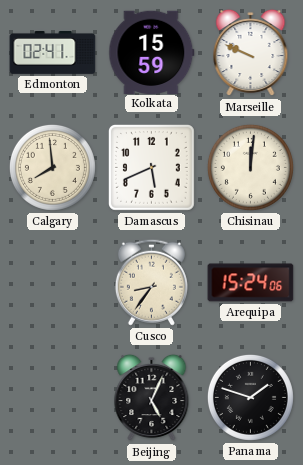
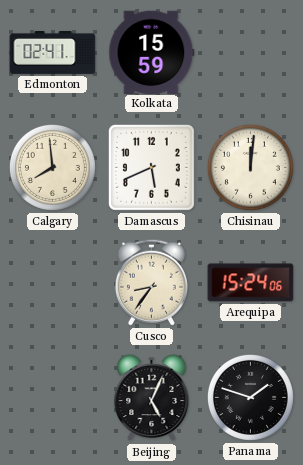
Marseille: 9:49 -> none
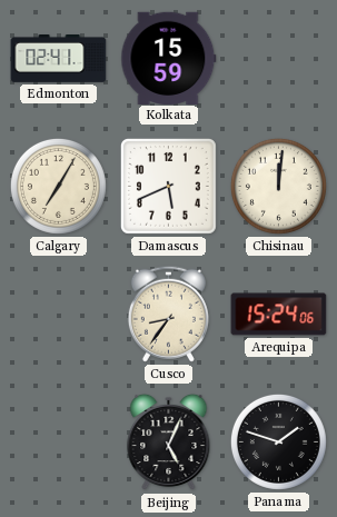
Calgary: 7:59 -> 7:05
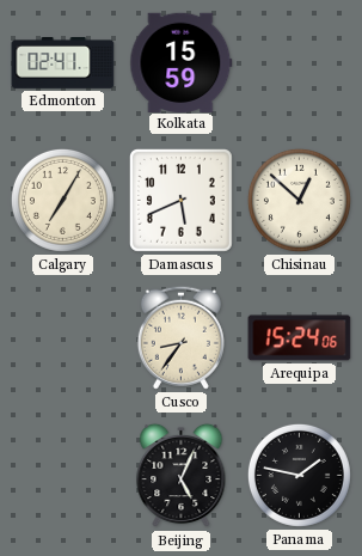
Chisinau: 12:01 -> 12:52
Panama: 1:48 -> 1:47
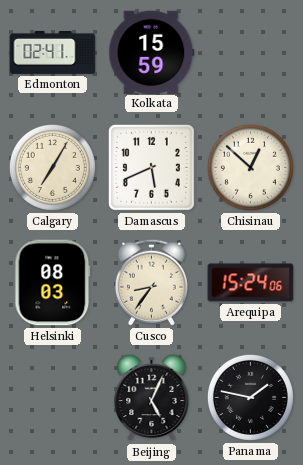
Helsinki: none -> 08:03
